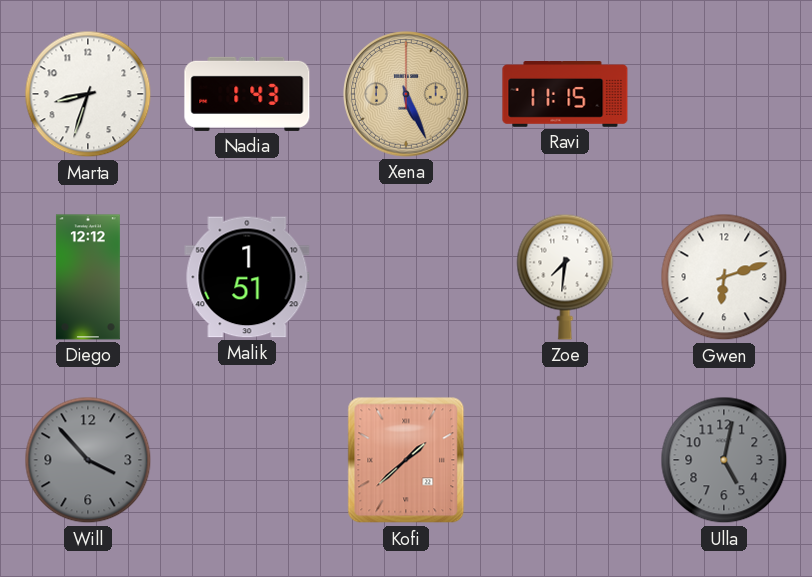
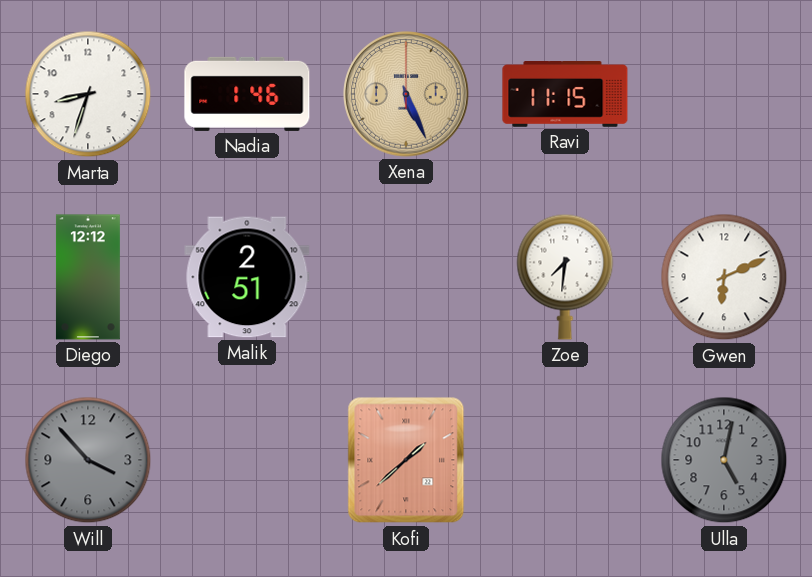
Nadia: 1:43 -> 1:46
Malik: 1:51 -> 2:51
Gwen: 6:12 -> 6:11
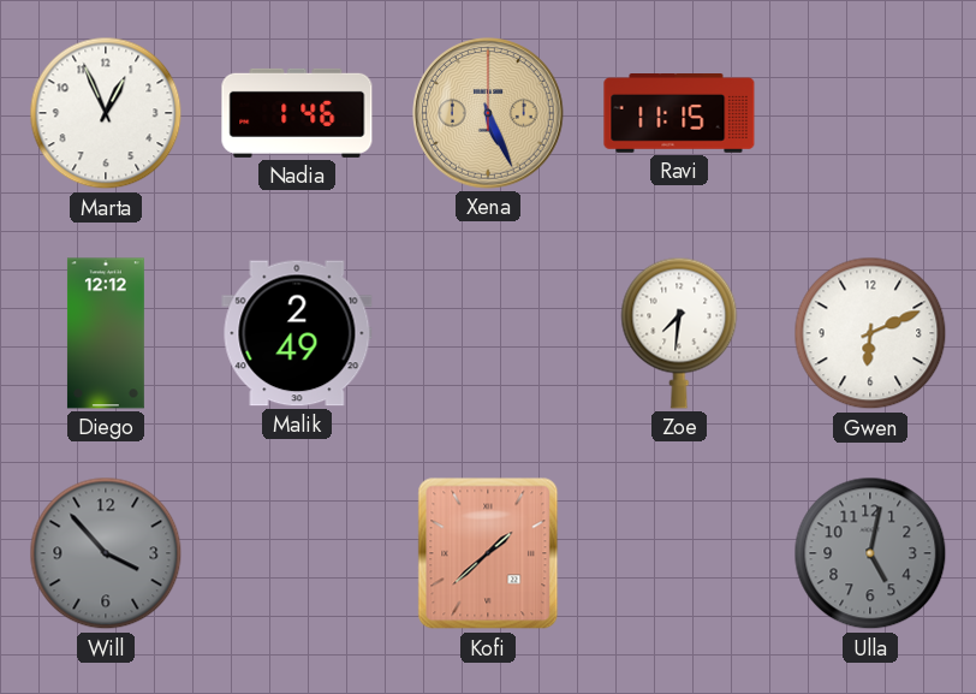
Marta: 8:33 -> 12:56
Malik: 2:51 -> 2:49
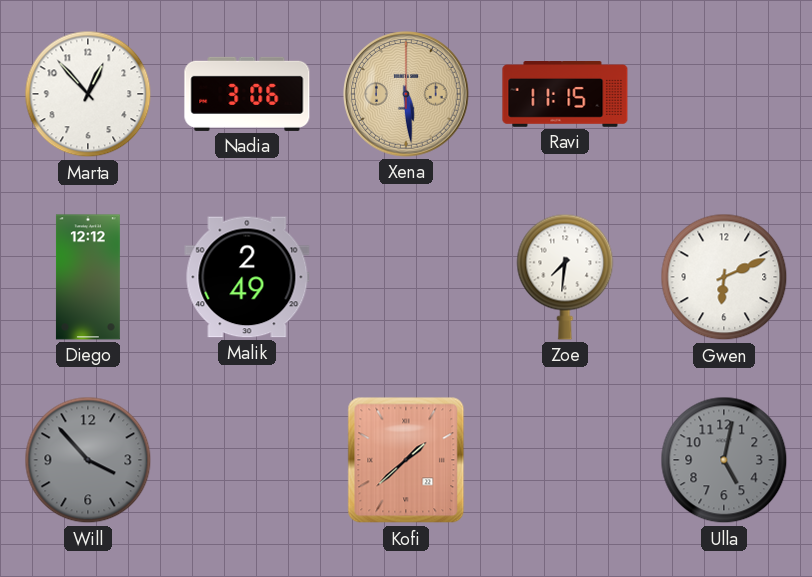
Marta: 12:56 -> 12:53
Nadia: 1:46 -> 3:06
Xena: 5:26 -> 5:29
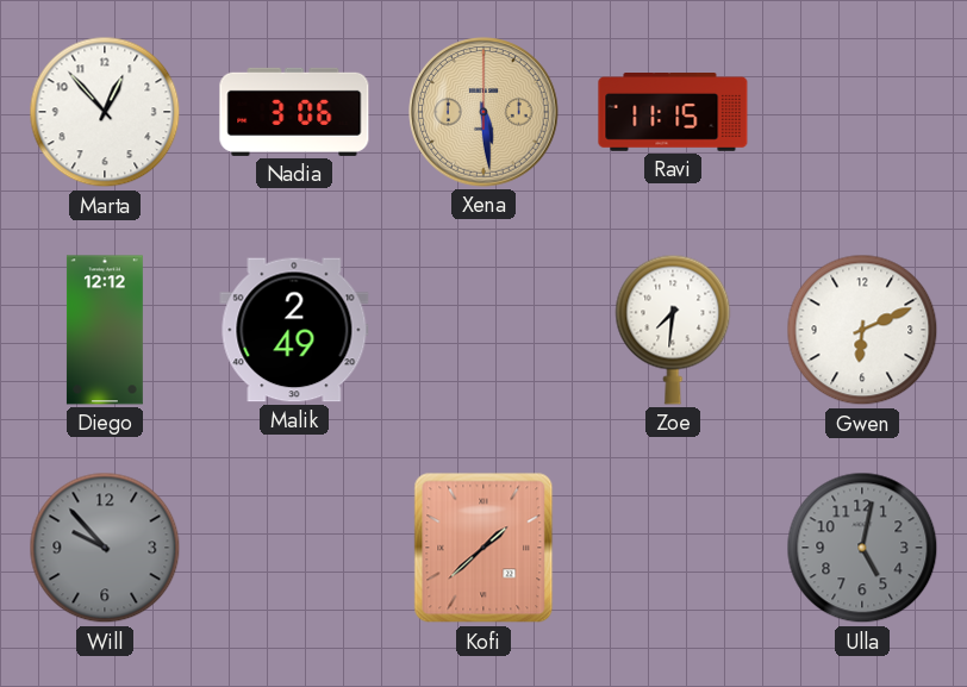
Will: 3:53 -> 9:53
